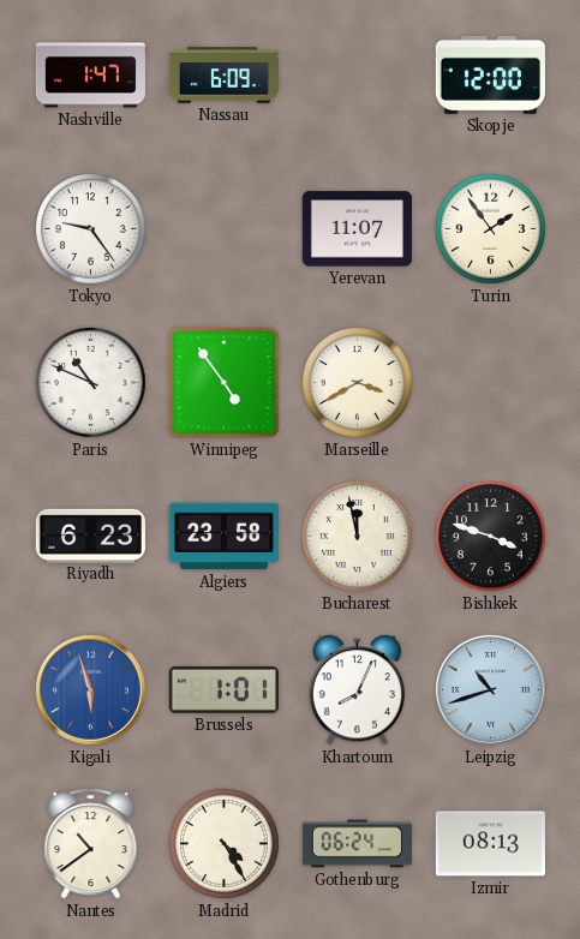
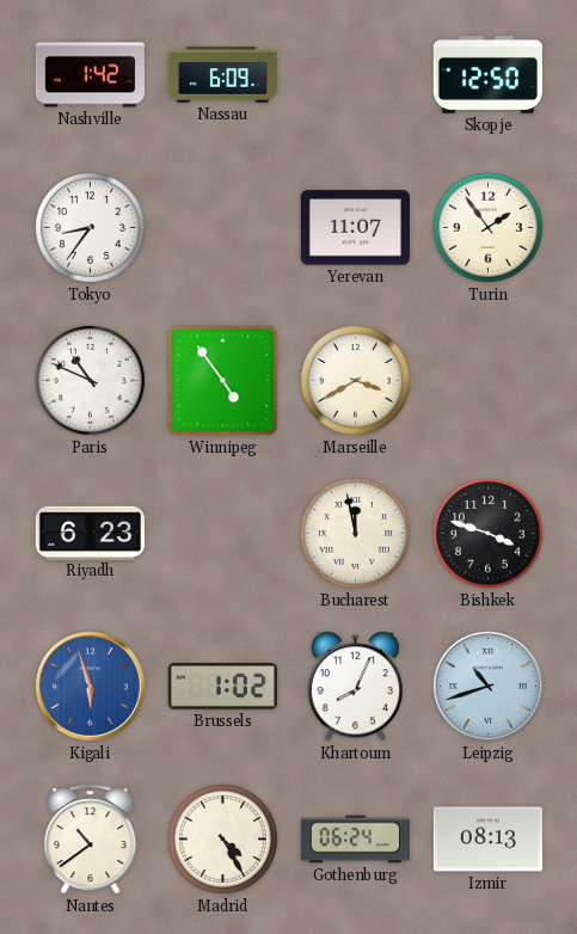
Nashville: 1:47 -> 1:42
Skopje: 12:00 -> 12:50
Tokyo: 9:24 -> 8:36
Algiers: 23:58 -> none
Brussels: 1:01 -> 1:02
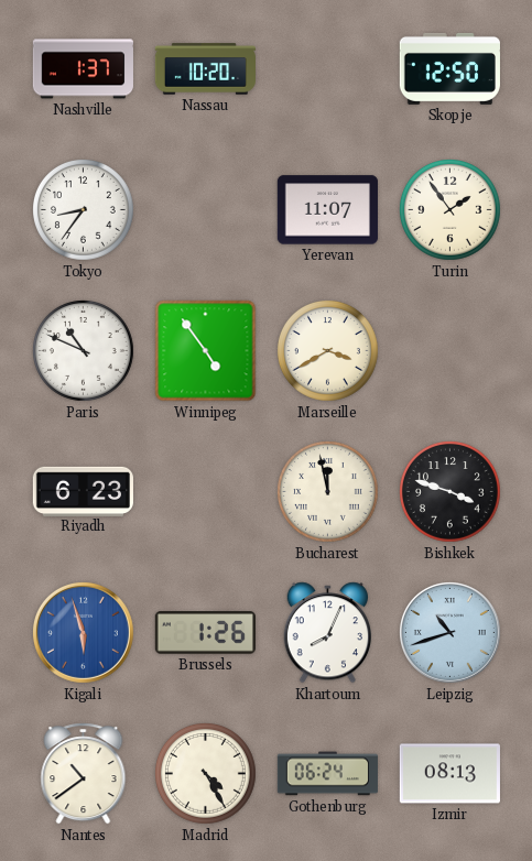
Nashville: 1:42 -> 1:37
Nassau: 6:09 -> 10:20
Brussels: 1:02 -> 1:26
